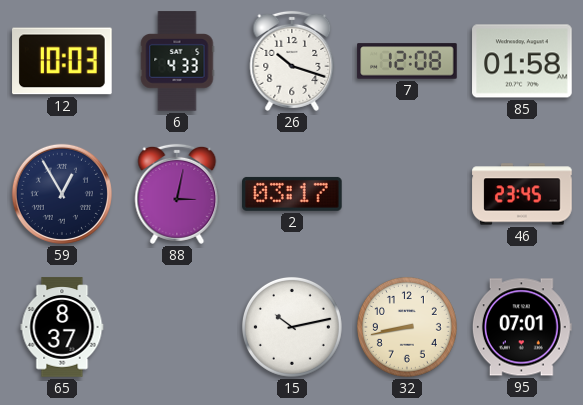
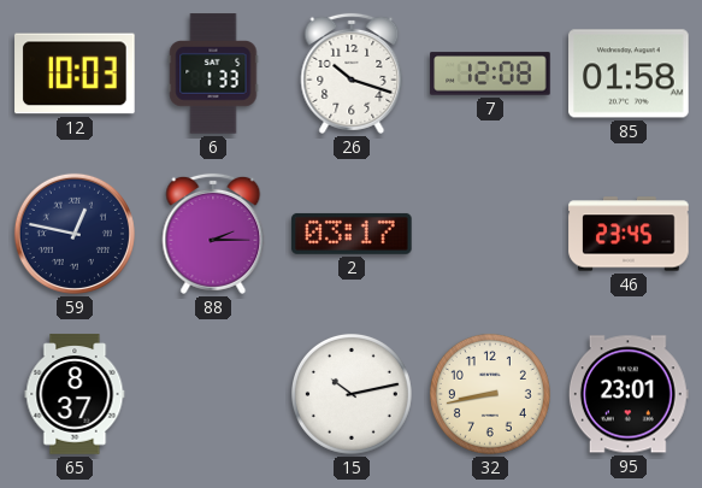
6: 4:33 -> 1:33
59: 12:55 -> 12:47
88: 3:02 -> 2:15
95: 07:01 -> 23:01
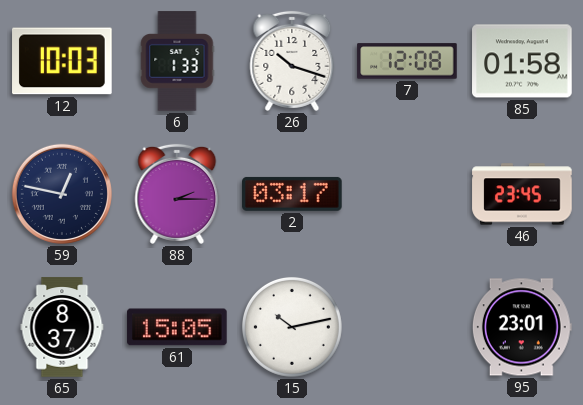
61: none -> 15:05
32: 8:43 -> none
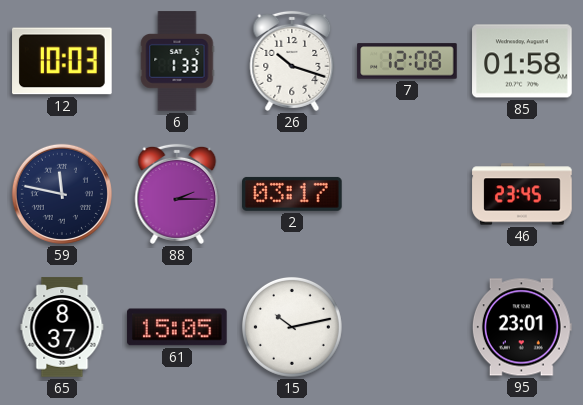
59: 12:47 -> 11:47
